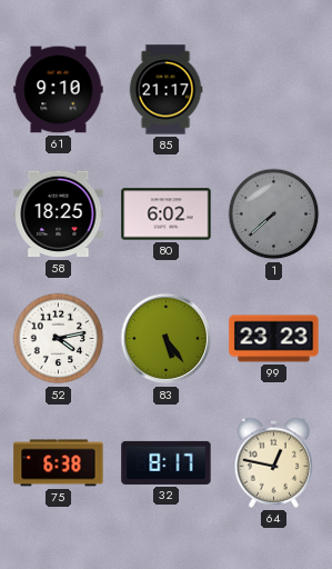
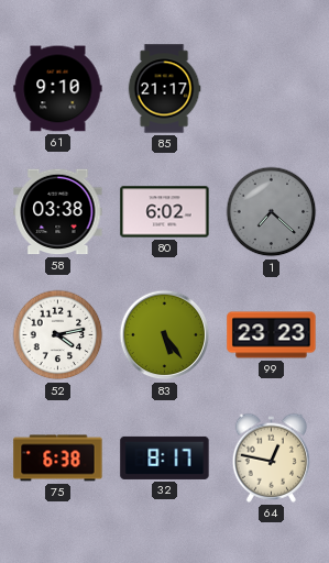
58: 18:25 -> 03:38
1: 7:38 -> 7:22
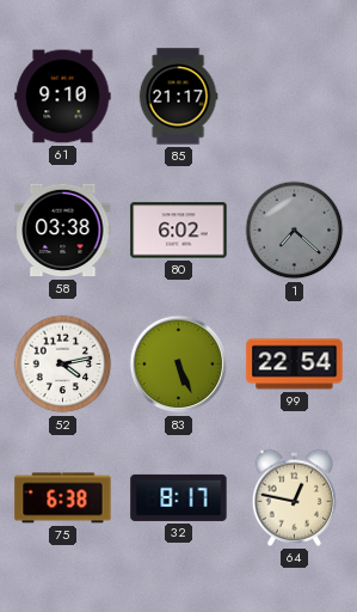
83: 5:24 -> 5:26
99: 23:23 -> 22:54
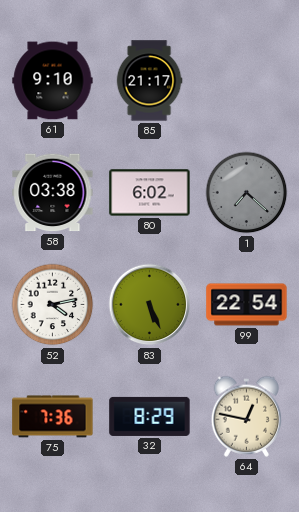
75: 6:38 -> 7:36
32: 8:17 -> 8:29
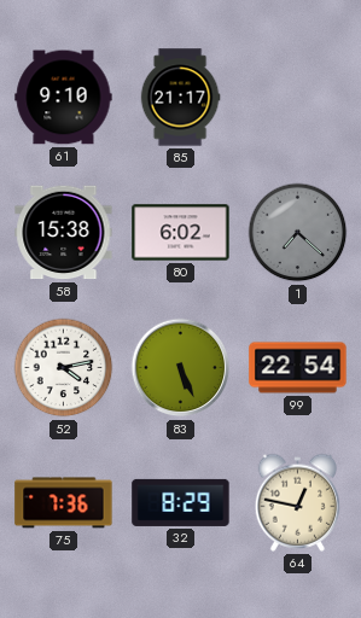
58: 03:38 -> 15:38
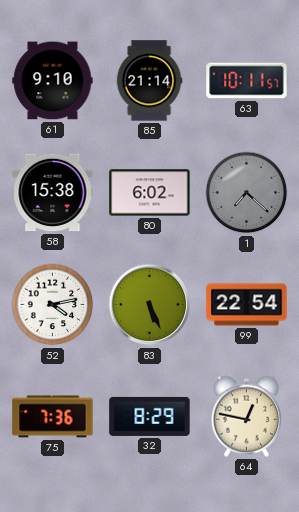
85: 21:17 -> 21:14
63: none -> 10:11
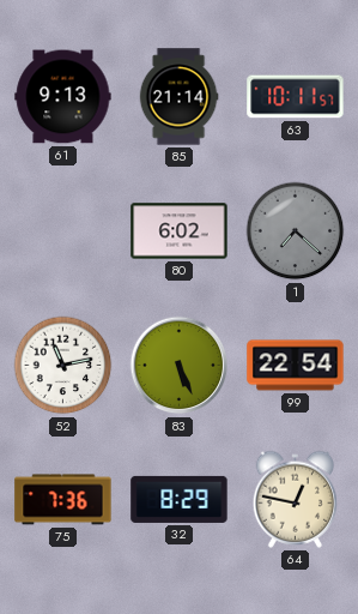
61: 9:10 -> 9:13
58: 15:38 -> none
52: 4:13 -> 11:13
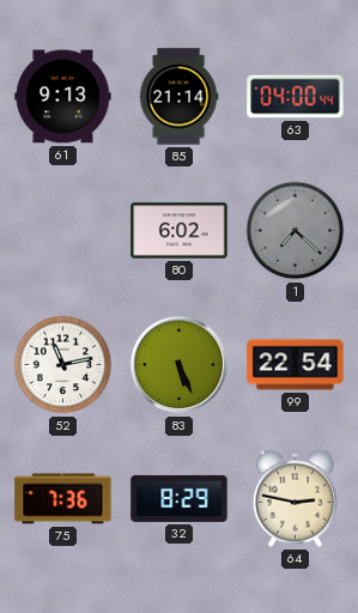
63: 10:11 -> 04:00
64: 12:47 -> 2:47
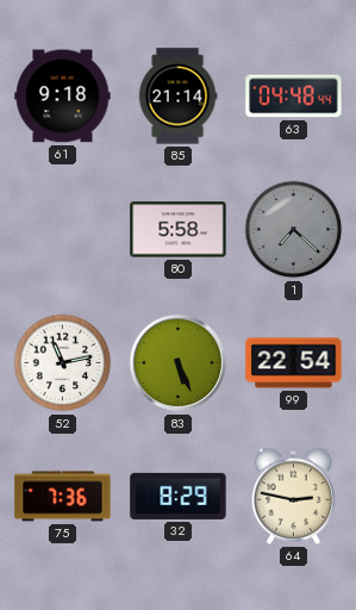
61: 9:13 -> 9:18
63: 04:00 -> 04:48
80: 6:02 -> 5:58
